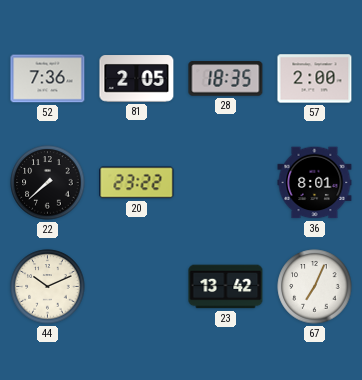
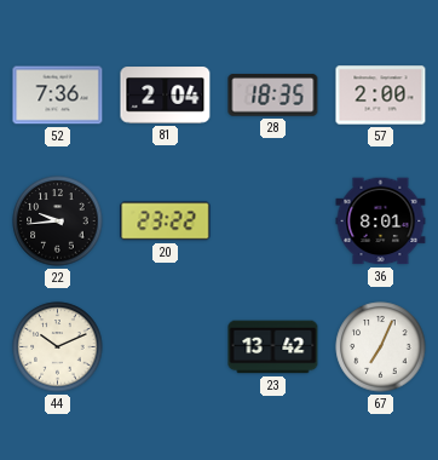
81: 2:05 -> 2:04
22: 7:38 -> 9:44
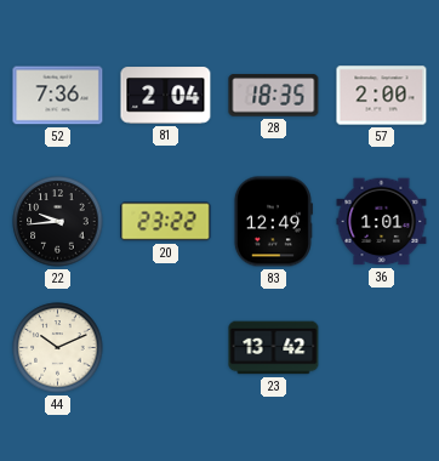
83: none -> 12:49
36: 8:01 -> 1:01
67: 7:04 -> none
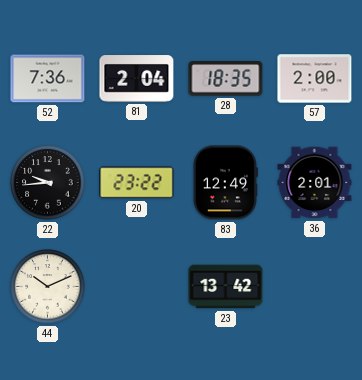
36: 1:01 -> 2:01
